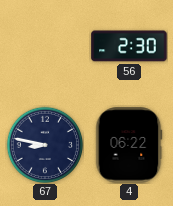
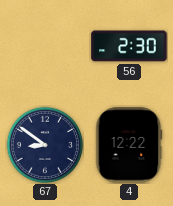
67: 8:47 -> 8:51
4: 06:22 -> 12:22
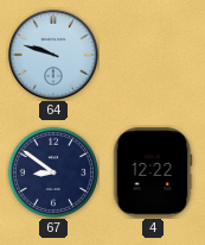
64: none -> 9:48
56: 2:30 -> none
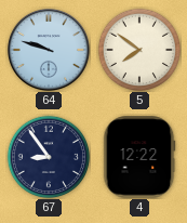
5: none -> 7:51
67: 8:51 -> 8:54
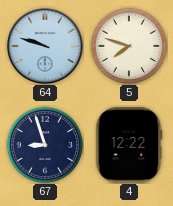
5: 7:51 -> 7:48
67: 8:54 -> 8:57
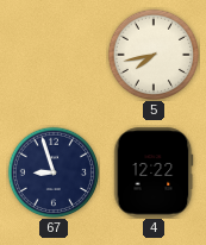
64: 9:48 -> none
5: 7:48 -> 7:43
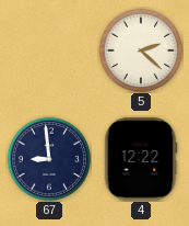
5: 7:43 -> 2:22
67: 8:57 -> 8:59
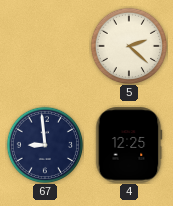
4: 12:22 -> 12:25
